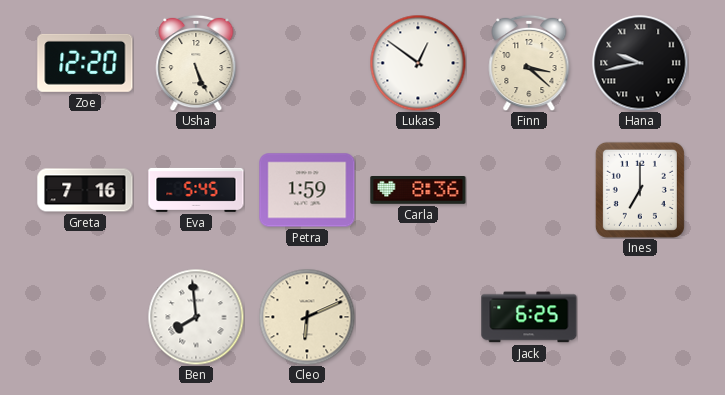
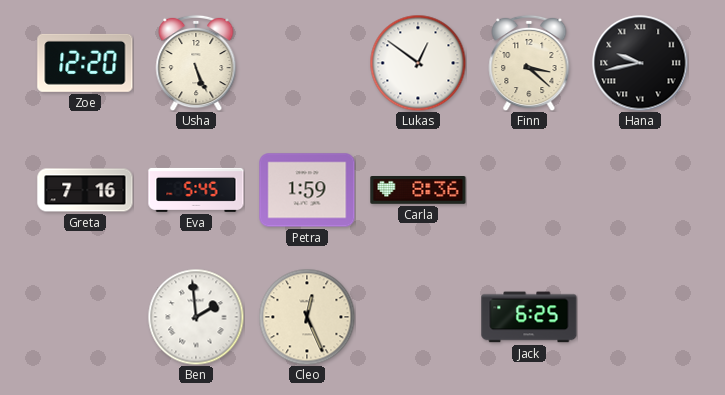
Ines: 7:00 -> none
Ben: 7:59 -> 1:59
Cleo: 6:11 -> 12:26
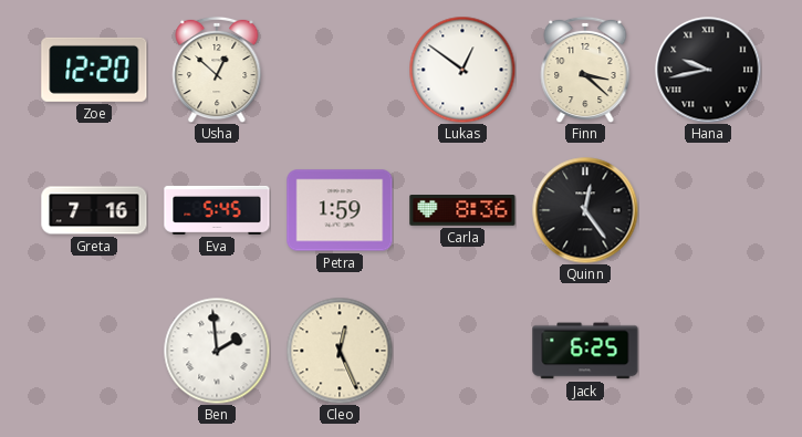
Usha: 5:26 -> 12:52
Quinn: none -> 12:24
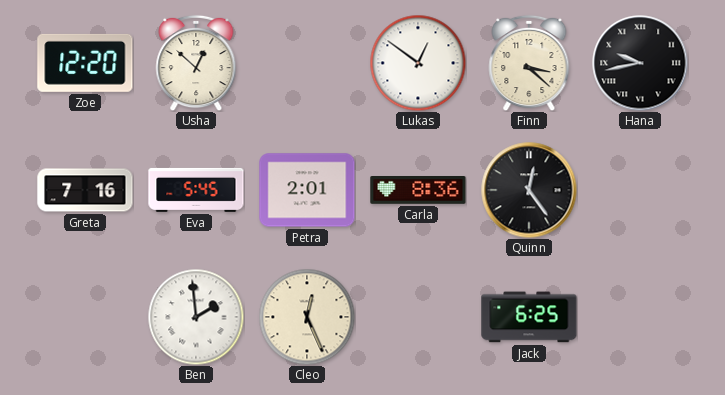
Petra: 1:59 -> 2:01
